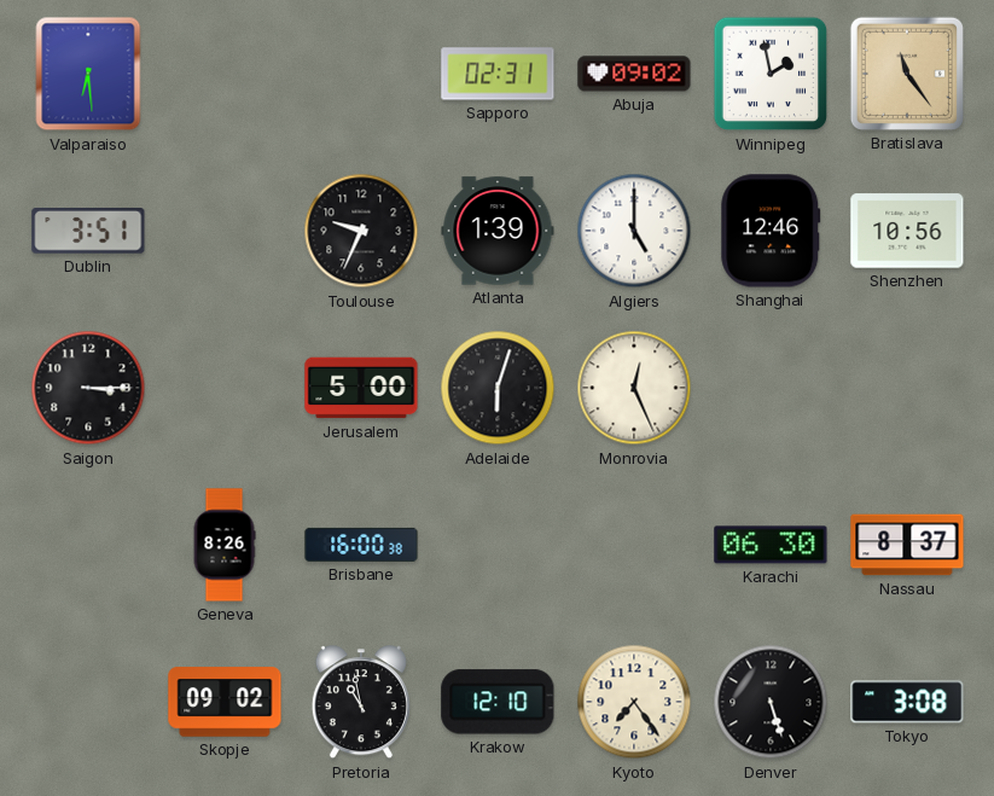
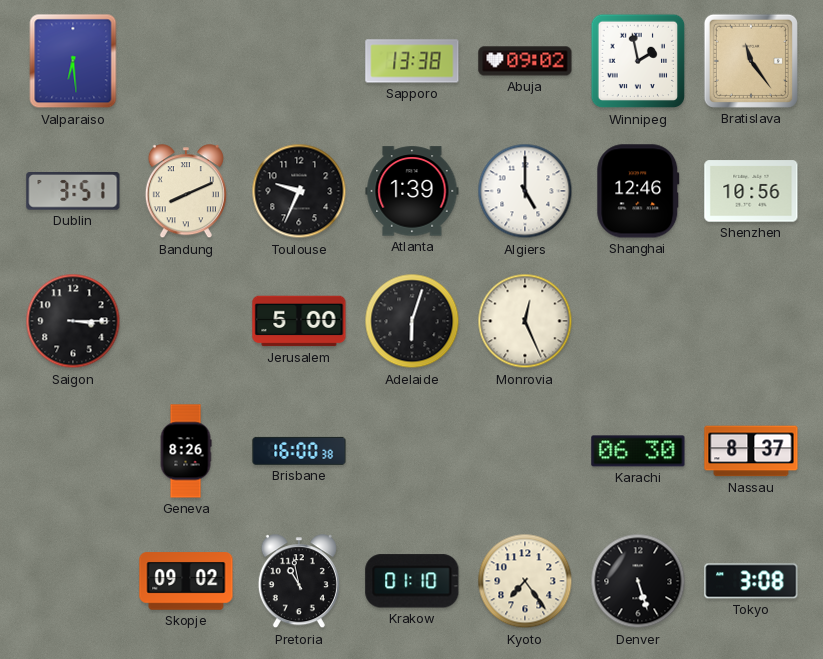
Sapporo: 02:31 -> 13:38
Bandung: none -> 8:11
Krakow: 12:10 -> 01:10
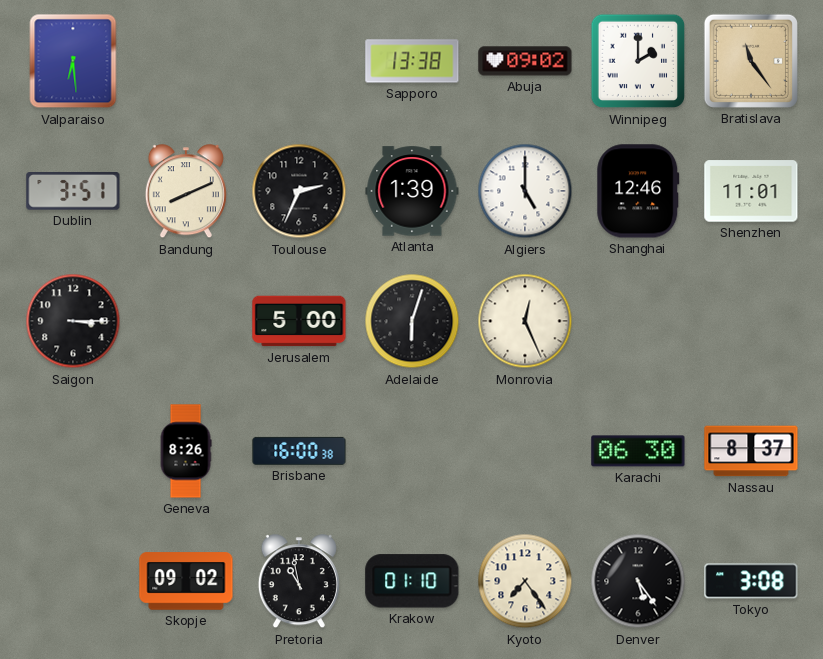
Winnipeg: 1:58 -> 2:00
Toulouse: 9:34 -> 2:34
Shenzhen: 10:56 -> 11:01
Denver: 5:27 -> 5:24
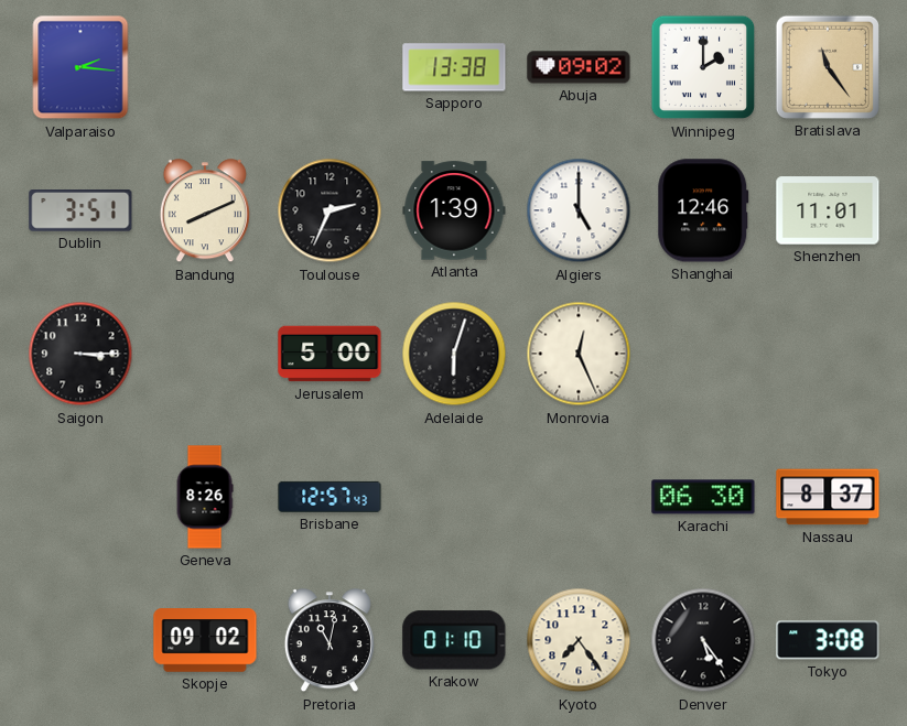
Valparaiso: 6:29 -> 2:16
Brisbane: 16:00 -> 12:57
Pretoria: 10:58 -> 11:02
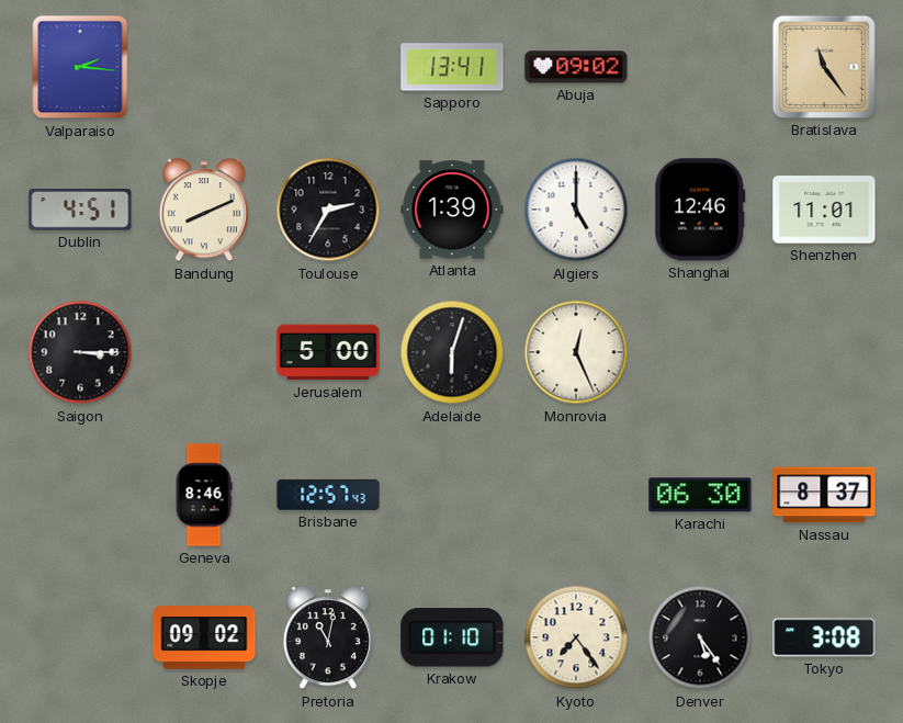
Sapporo: 13:38 -> 13:41
Winnipeg: 2:00 -> none
Dublin: 3:51 -> 4:51
Toulouse: 2:34 -> 2:35
Geneva: 8:26 -> 8:46
